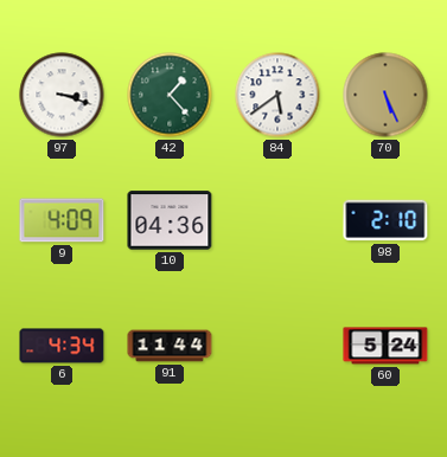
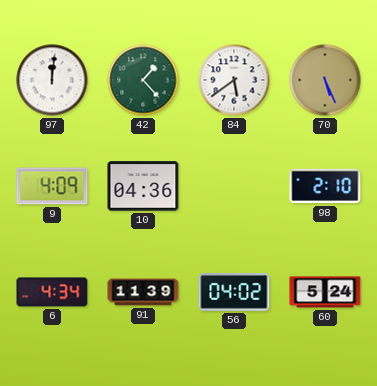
97: 3:18 -> 12:01
91: 11:44 -> 11:39
56: none -> 04:02
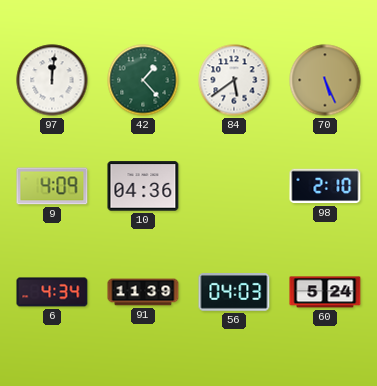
56: 04:02 -> 04:03
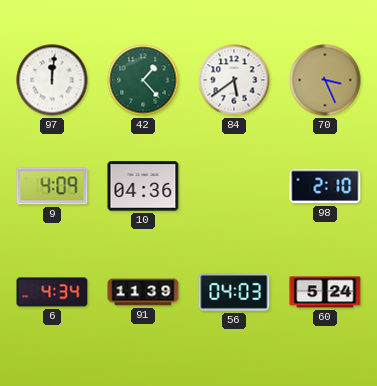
70: 5:26 -> 3:26
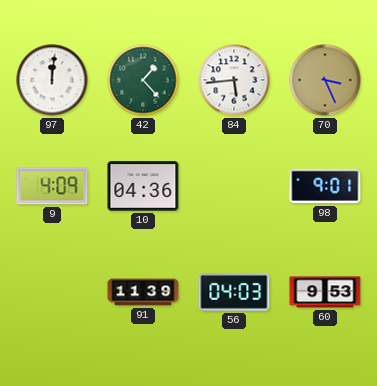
84: 5:39 -> 5:44
98: 2:10 -> 9:01
6: 4:34 -> none
60: 5:24 -> 9:53
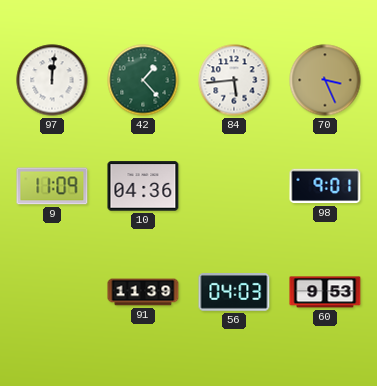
9: 4:09 -> 11:09
